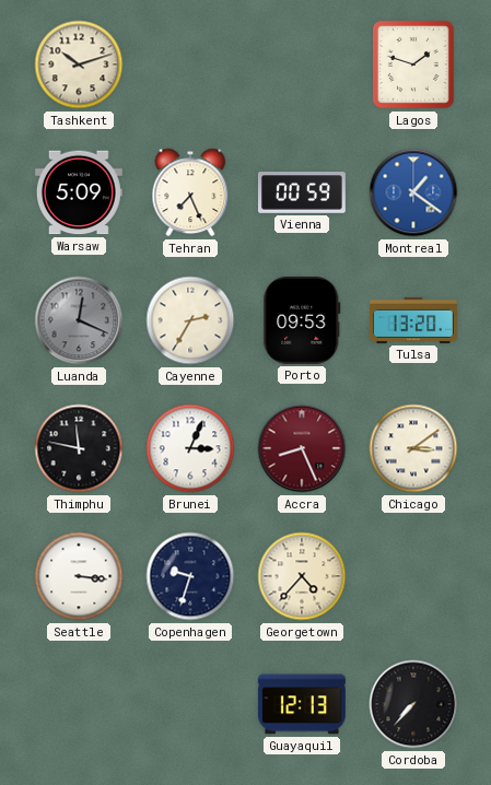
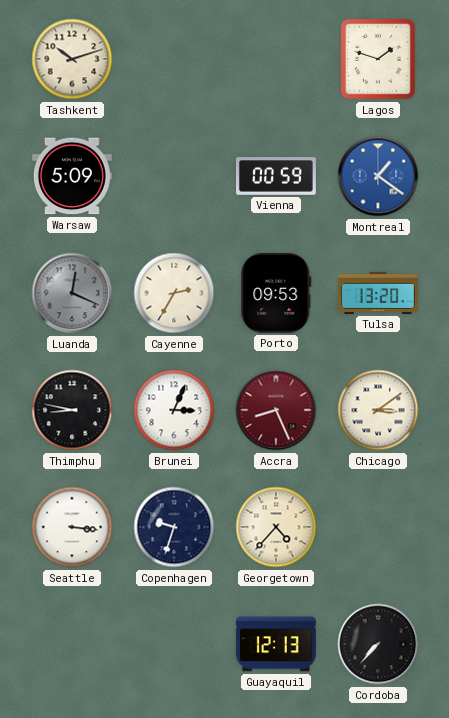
Tehran: 7:26 -> none
Thimphu: 11:47 -> 8:47
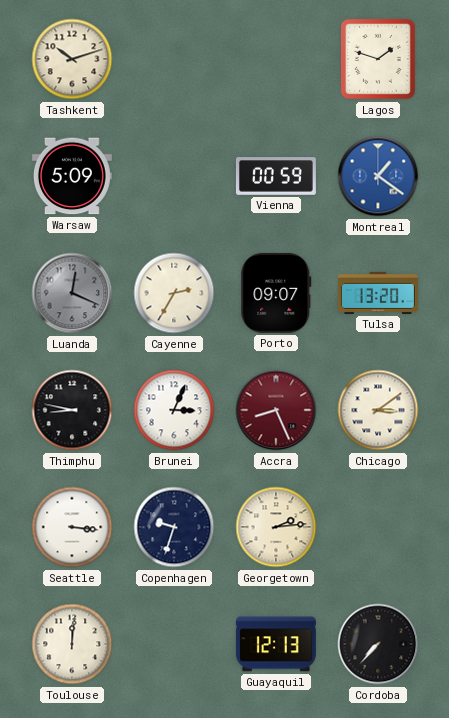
Porto: 09:53 -> 09:07
Georgetown: 4:37 -> 2:14
Toulouse: none -> 12:01
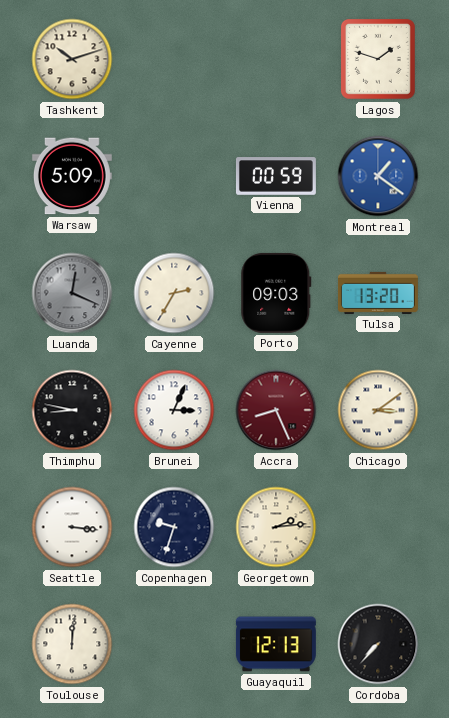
Porto: 09:07 -> 09:03
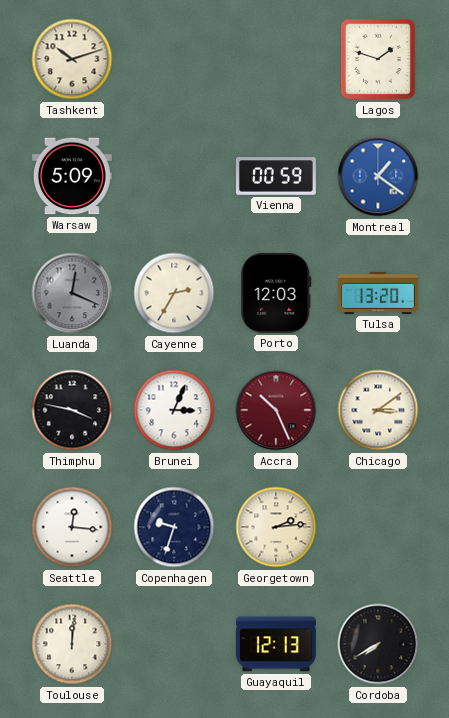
Porto: 09:03 -> 12:03
Thimphu: 8:47 -> 3:47
Accra: 8:26 -> 10:26
Seattle: 3:16 -> 12:16
Cordoba: 7:37 -> 7:40
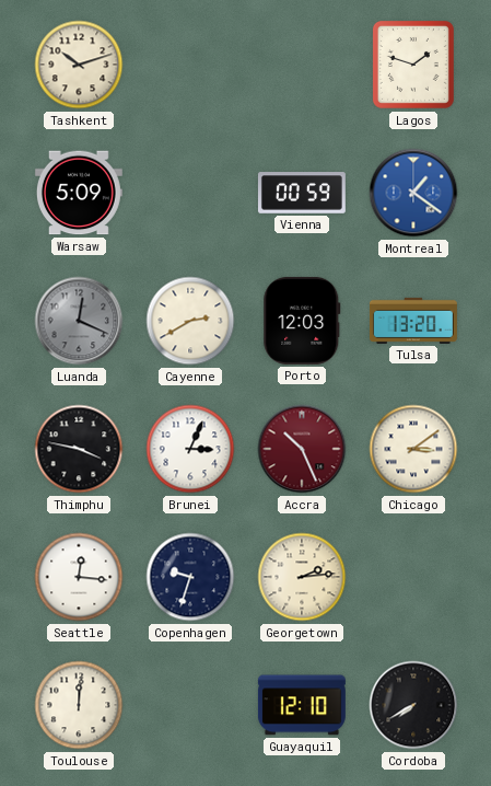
Cayenne: 2:35 -> 2:40
Guayaquil: 12:13 -> 12:10
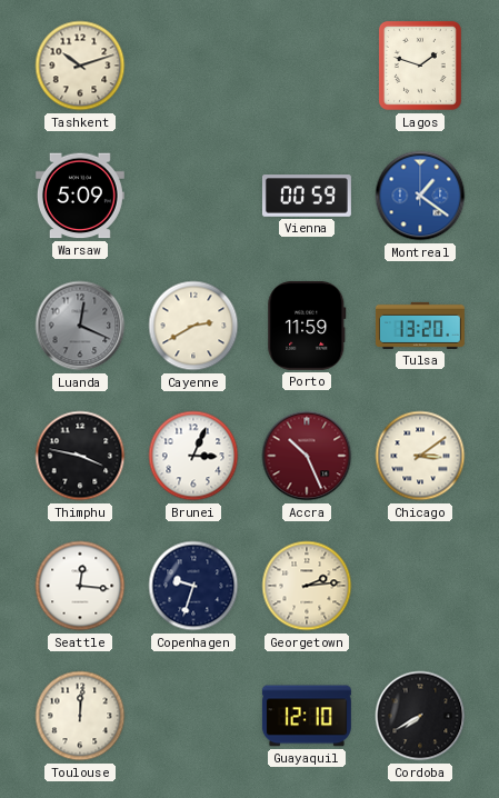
Porto: 12:03 -> 11:59
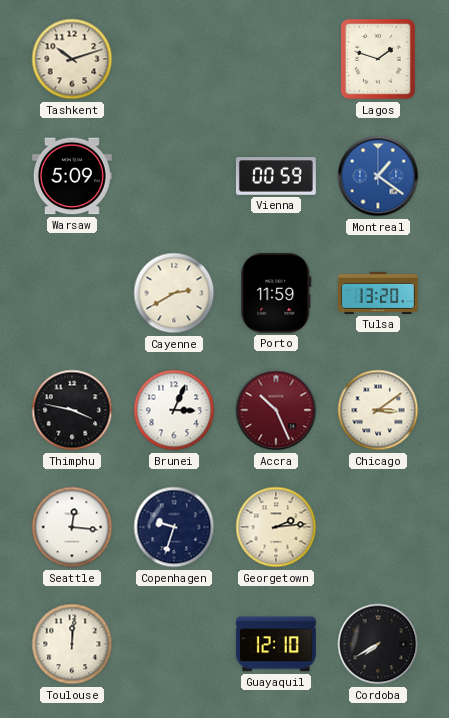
Luanda: 12:19 -> none
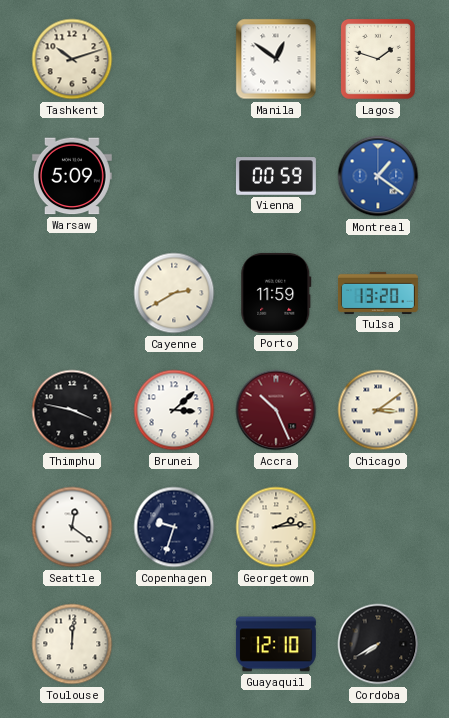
Manila: none -> 12:51
Brunei: 3:04 -> 3:08
Seattle: 12:16 -> 12:21
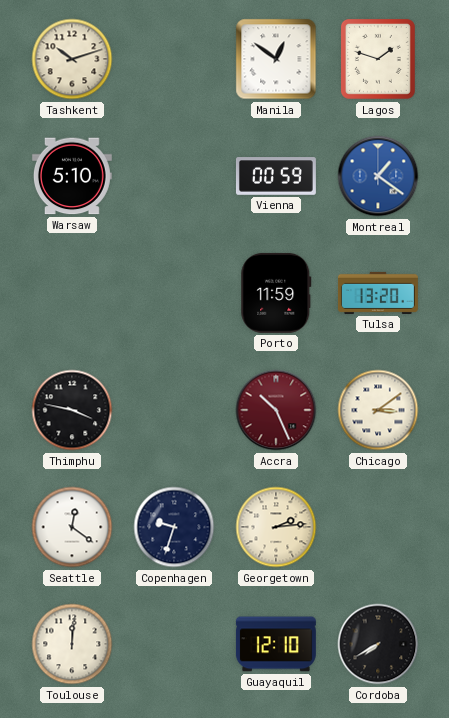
Warsaw: 5:09 -> 5:10
Cayenne: 2:40 -> none
Brunei: 3:08 -> none
